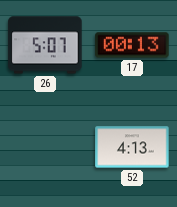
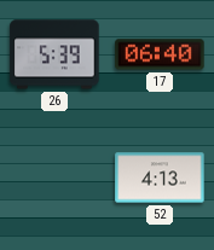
26: 5:07 -> 5:39
17: 00:13 -> 06:40
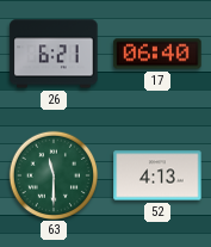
26: 5:39 -> 6:21
63: none -> 11:30
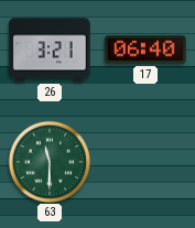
26: 6:21 -> 3:21
52: 4:13 -> none
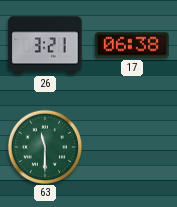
17: 06:40 -> 06:38
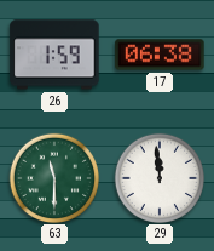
26: 3:21 -> 1:59
29: none -> 11:59
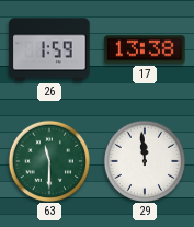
17: 06:38 -> 13:38
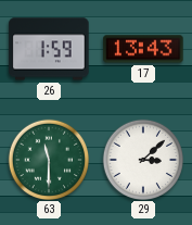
17: 13:38 -> 13:43
29: 11:59 -> 3:08
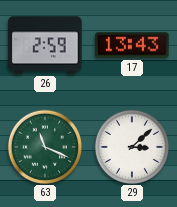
26: 1:59 -> 2:59
63: 11:30 -> 11:19
